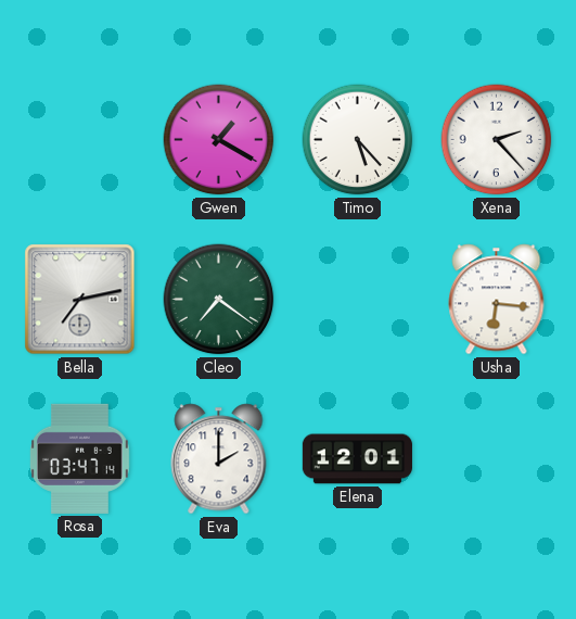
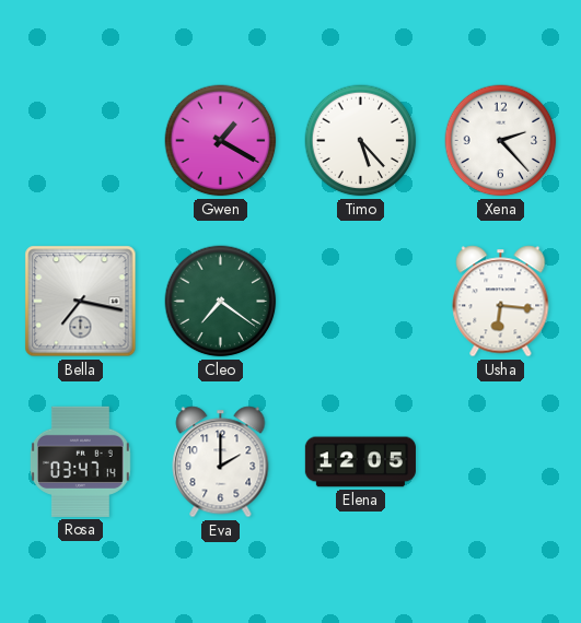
Bella: 7:13 -> 7:17
Elena: 12:01 -> 12:05
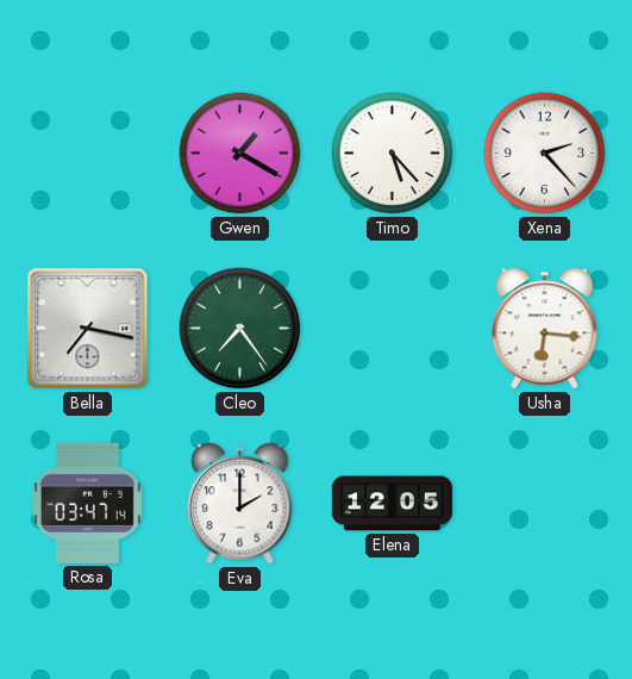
Cleo: 7:21 -> 7:24
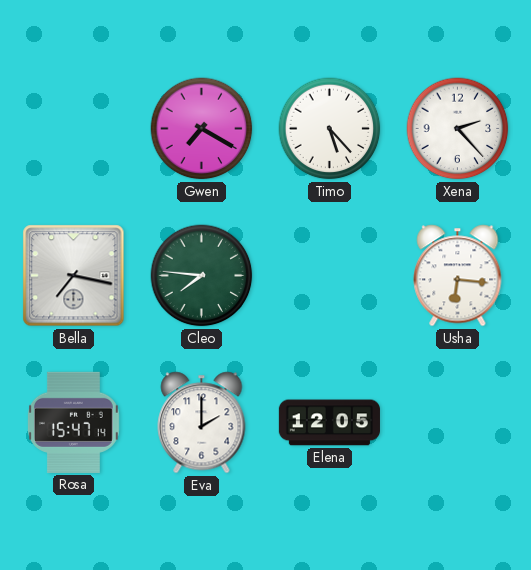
Gwen: 1:20 -> 7:20
Cleo: 7:24 -> 7:46
Rosa: 03:47 -> 15:47
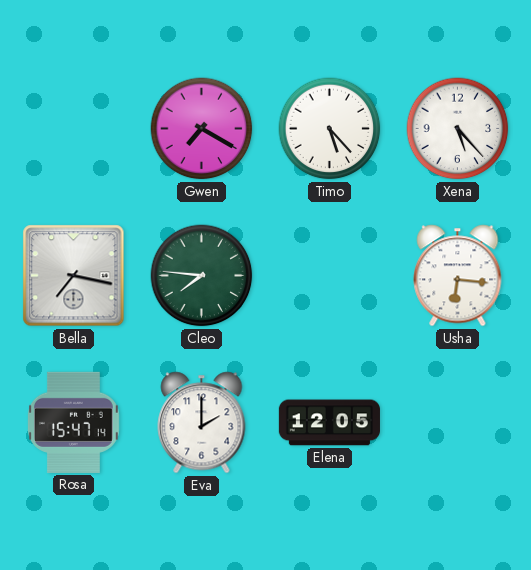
Xena: 2:23 -> 5:23
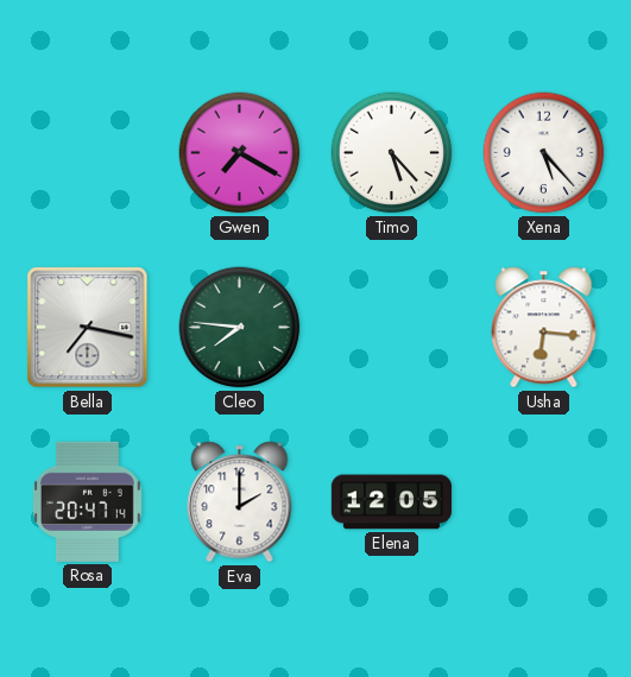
Rosa: 15:47 -> 20:47
